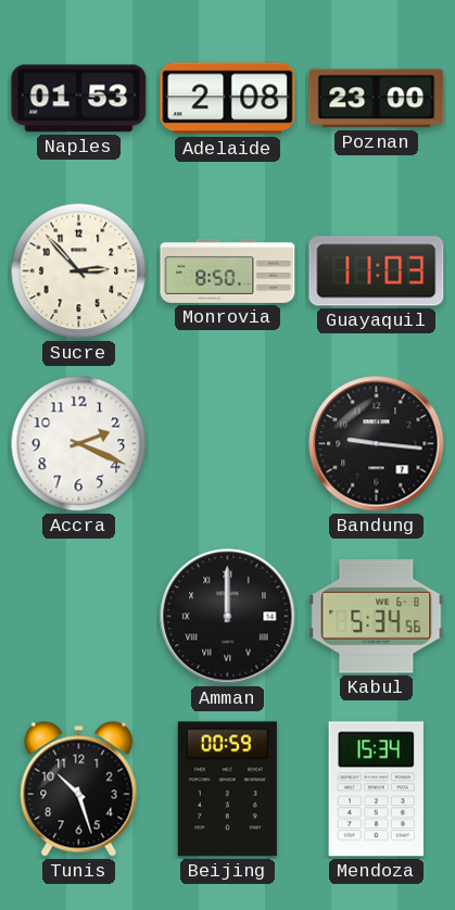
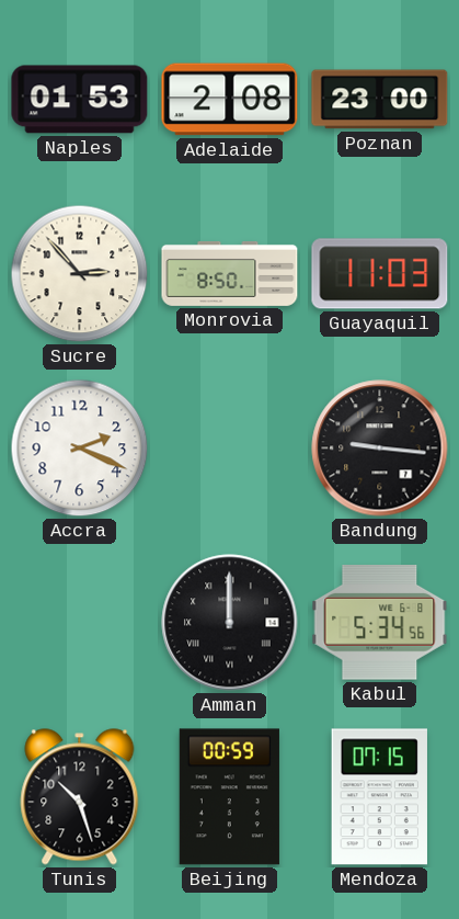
Mendoza: 15:34 -> 07:15
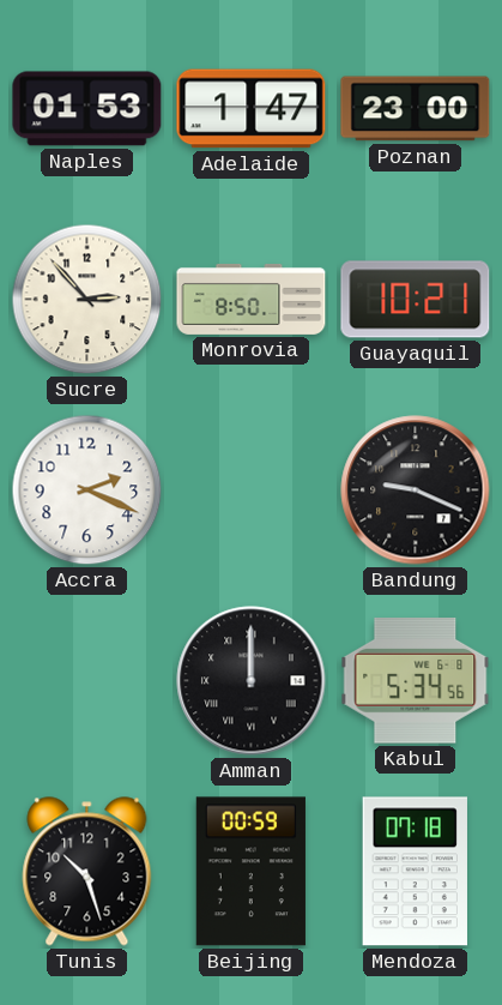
Adelaide: 2:08 -> 1:47
Guayaquil: 11:03 -> 10:21
Bandung: 9:16 -> 9:19
Mendoza: 07:15 -> 07:18
